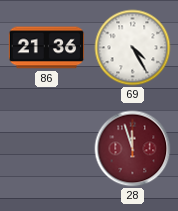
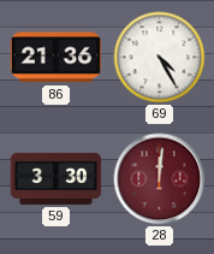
59: none -> 3:30
28: 11:57 -> 12:01
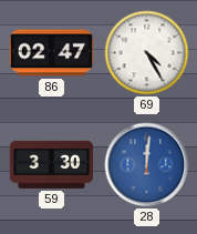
86: 21:36 -> 02:47
28 dial: burgundy -> blue
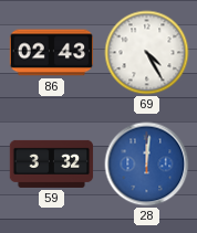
86: 02:47 -> 02:43
59: 3:30 -> 3:32
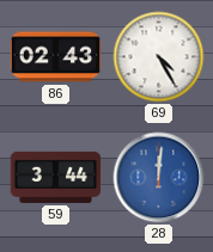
59: 3:32 -> 3:44
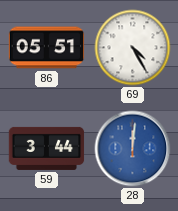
86: 02:43 -> 05:51
